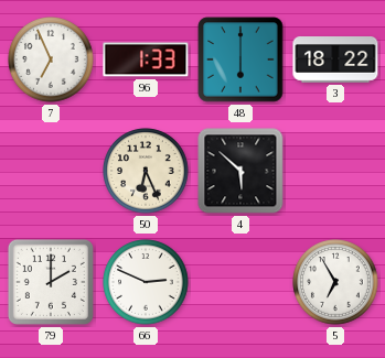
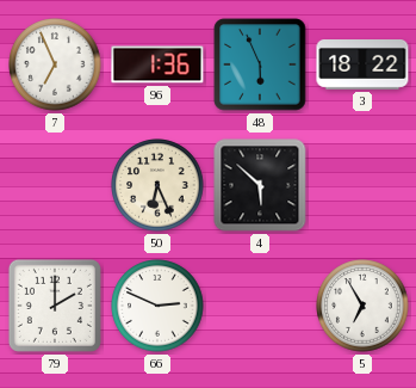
96: 1:33 -> 1:36
48: 6:00 -> 5:56
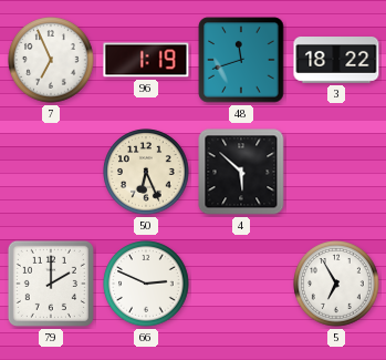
96: 1:36 -> 1:19
48: 5:56 -> 11:42
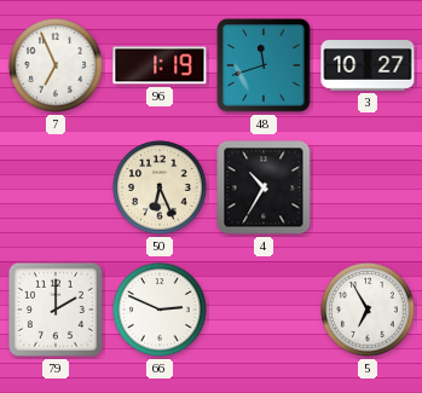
3: 18:22 -> 10:27
4: 5:52 -> 10:35
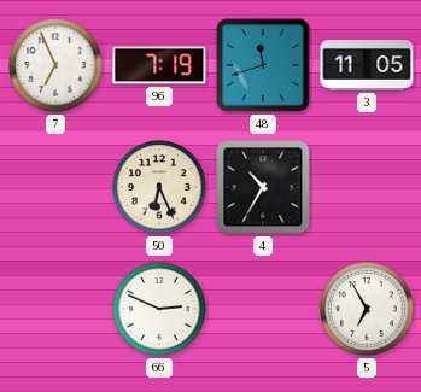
96: 1:19 -> 7:19
3: 10:27 -> 11:05
79: 2:00 -> none
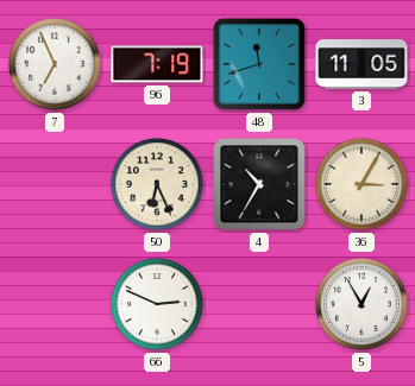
36: none -> 3:05
5: 6:55 -> 12:55
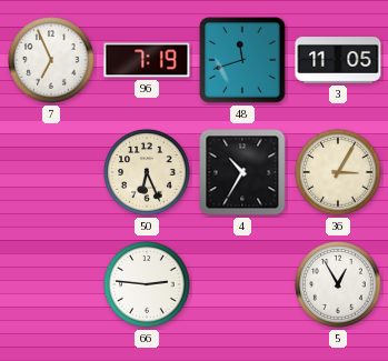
66: 2:49 -> 2:46
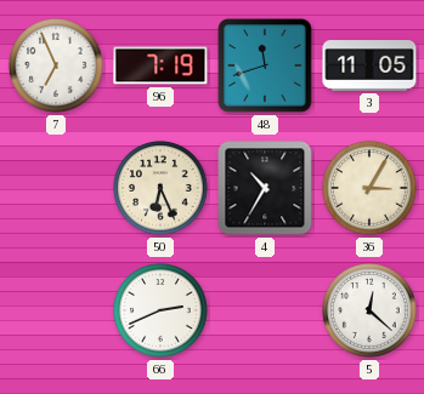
66: 2:46 -> 2:41
5: 12:55 -> 12:22
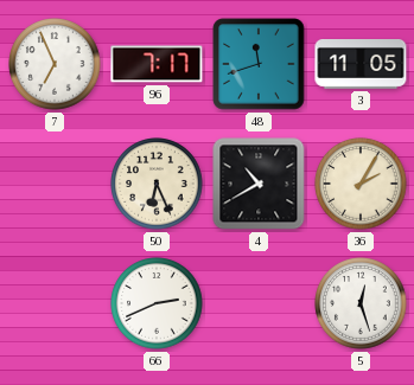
96: 7:19 -> 7:17
4: 10:35 -> 10:40
36: 3:05 -> 2:05
5: 12:22 -> 12:27
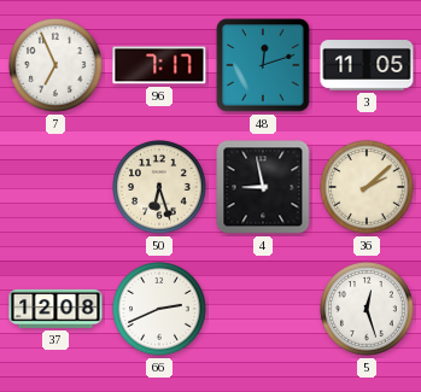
48: 11:42 -> 12:12
50: 6:26 -> 6:27
4: 10:40 -> 8:58
36: 2:05 -> 2:08
37: none -> 12:08
